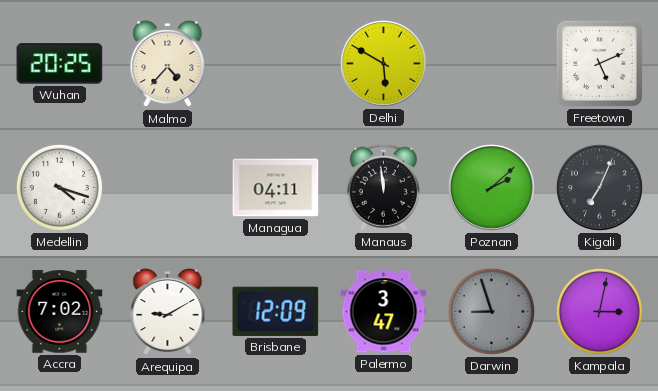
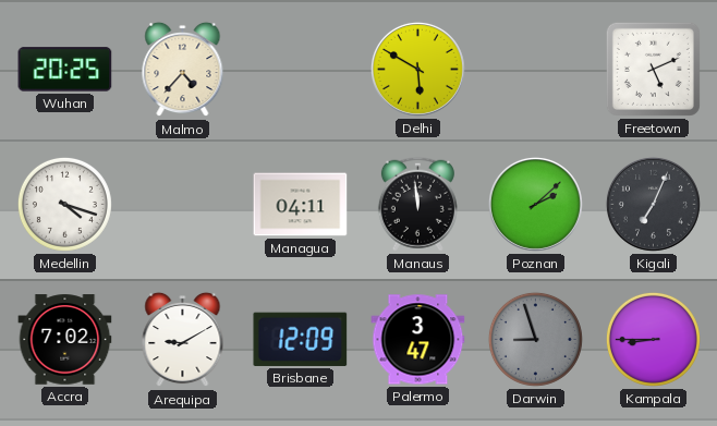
Kampala: 3:02 -> 8:45
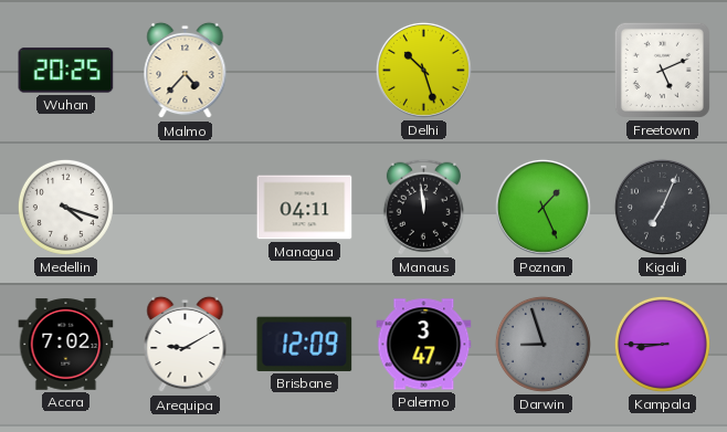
Delhi: 5:50 -> 10:27
Poznan: 2:08 -> 1:26
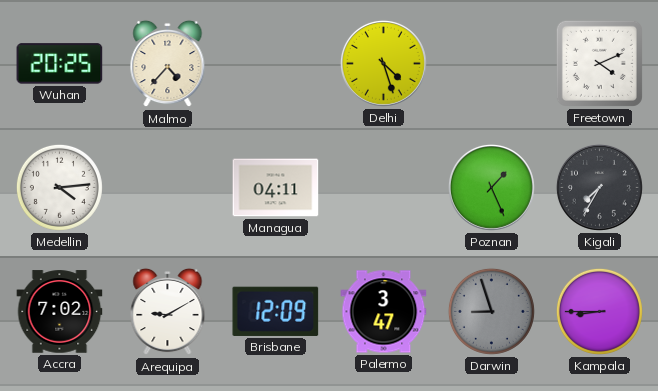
Delhi: 10:27 -> 4:27
Freetown: 5:11 -> 4:11
Medellin: 4:18 -> 4:14
Manaus: 11:59 -> none
Kigali: 7:04 -> 7:35
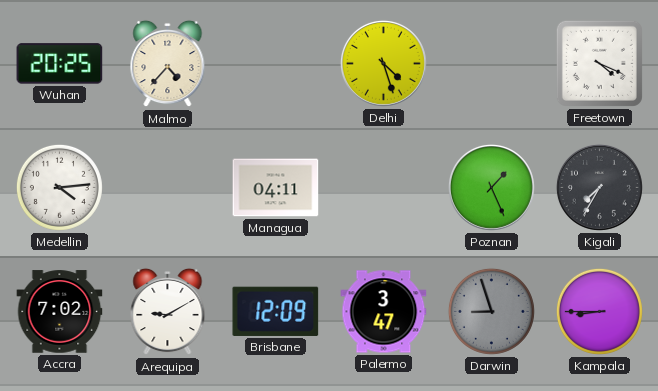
Freetown: 4:11 -> 4:19
